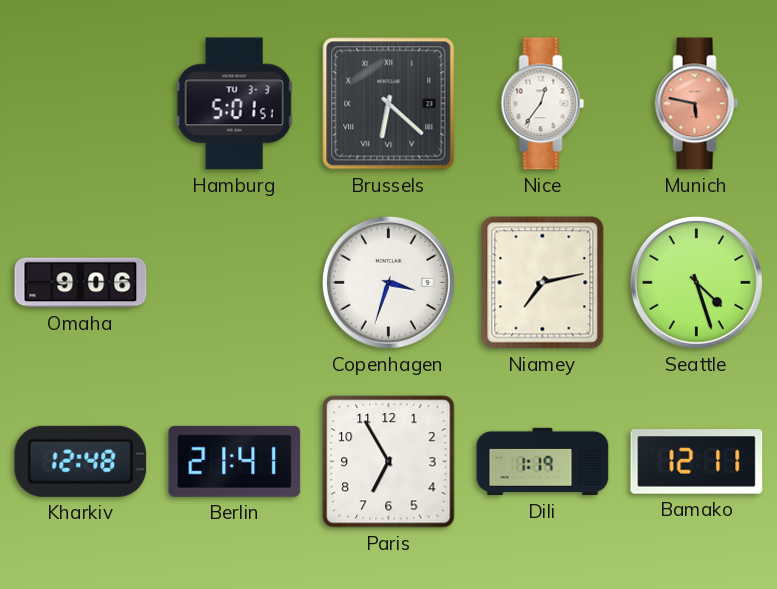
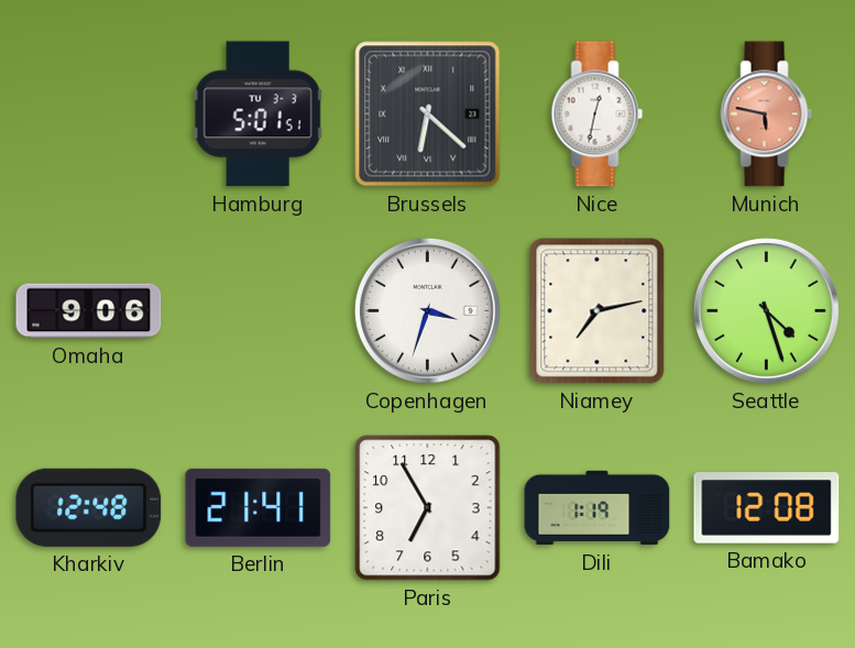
Nice: 12:36 -> 12:32
Bamako: 12:11 -> 12:08
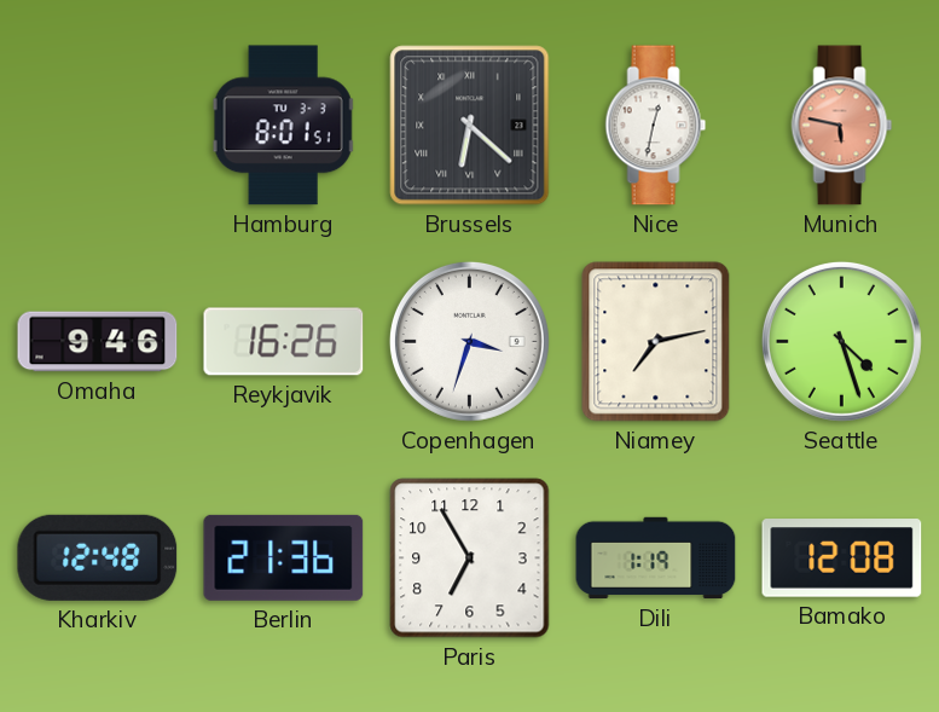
Hamburg: 5:01 -> 8:01
Omaha: 9:06 -> 9:46
Reykjavik: none -> 16:26
Berlin: 21:41 -> 21:36
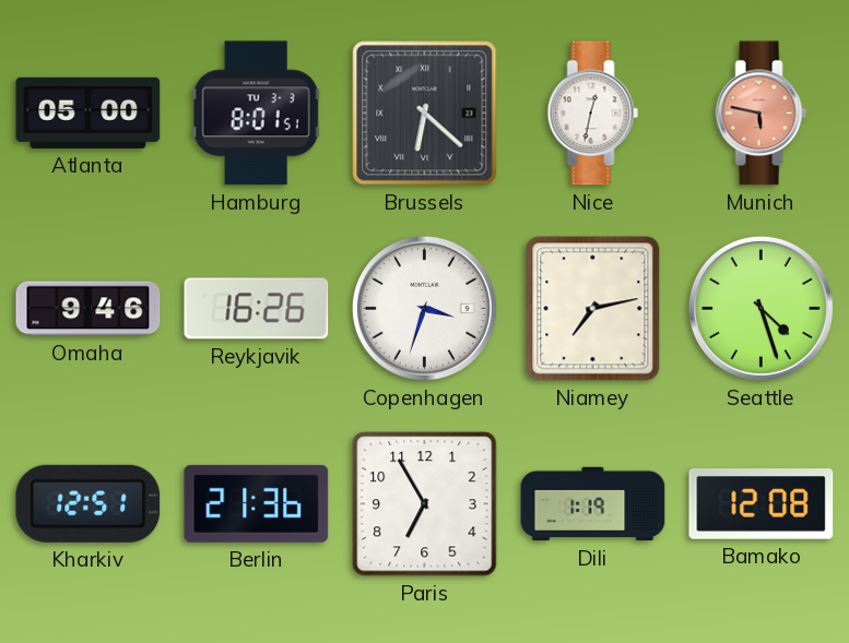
Atlanta: none -> 05:00
Kharkiv: 12:48 -> 12:51
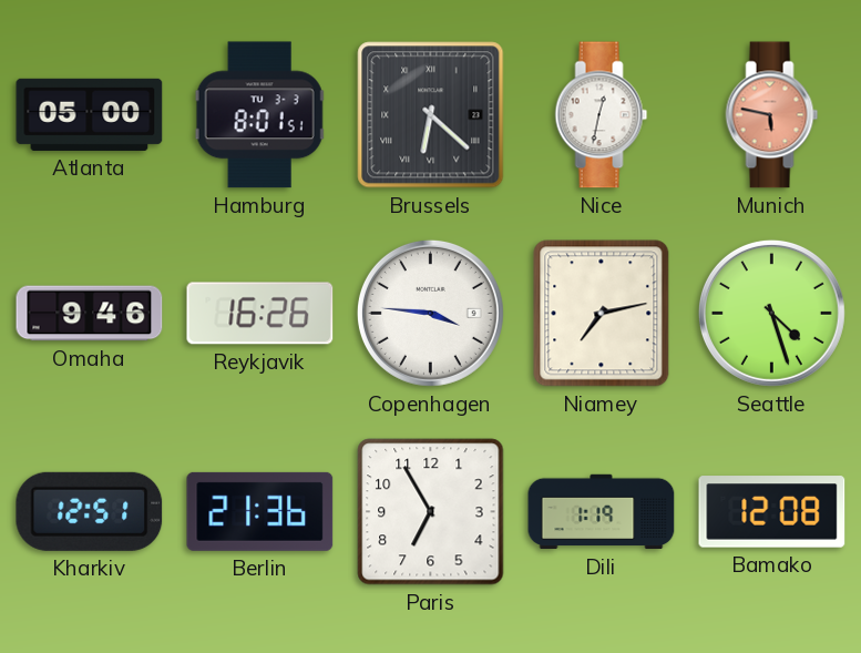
Copenhagen: 3:33 -> 3:46
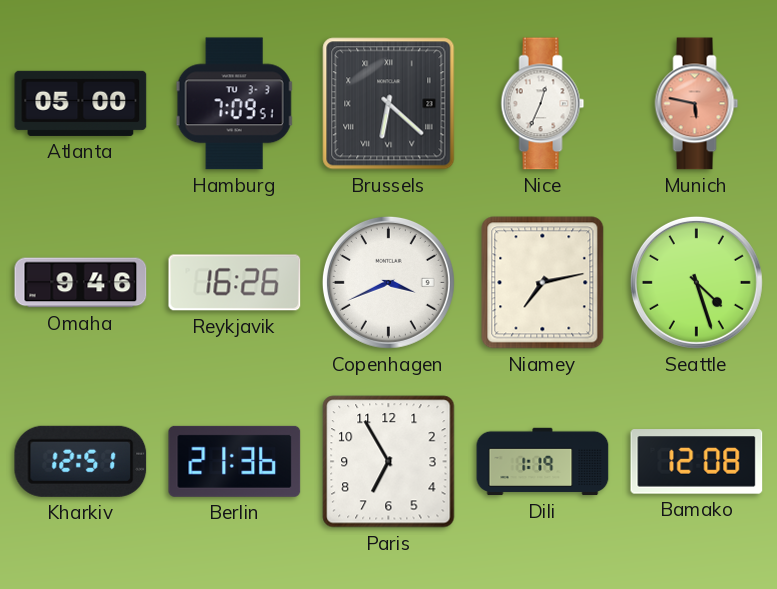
Hamburg: 8:01 -> 7:09
Nice: 12:32 -> 12:34
Copenhagen: 3:46 -> 3:41
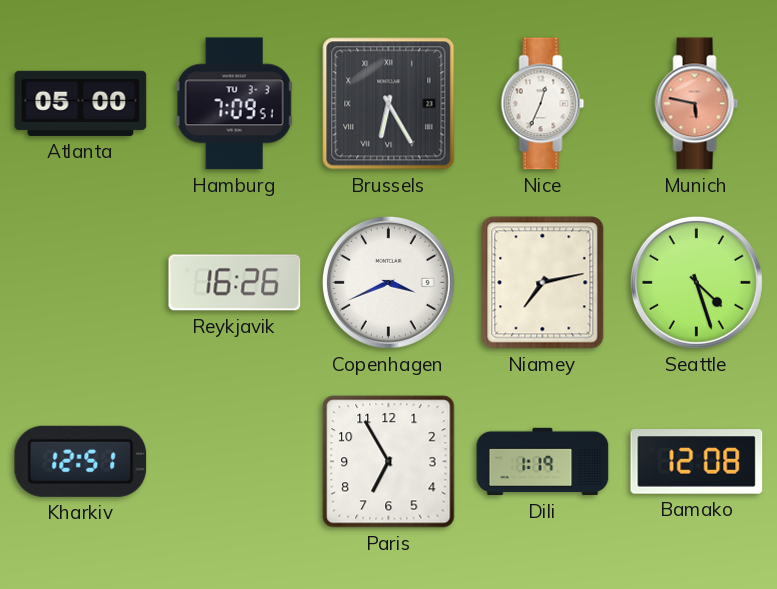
Brussels: 6:22 -> 6:25
Omaha: 9:46 -> none
Berlin: 21:36 -> none
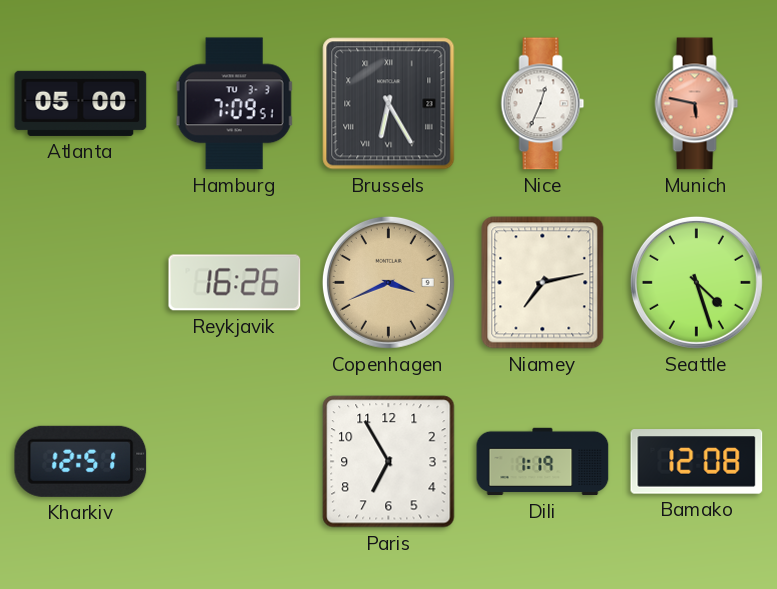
Copenhagen dial: white -> champagne
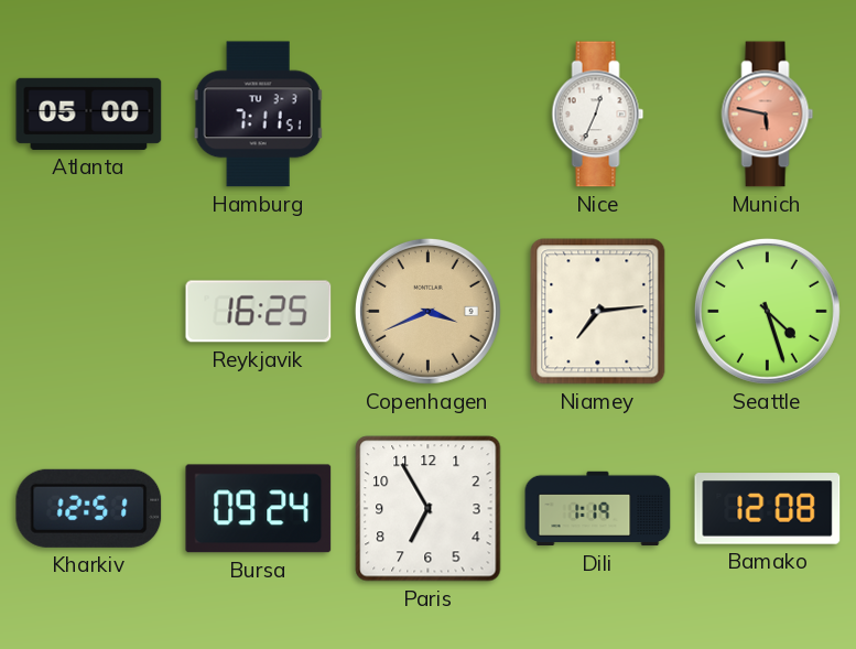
Hamburg: 7:09 -> 7:11
Brussels: 6:25 -> none
Reykjavik: 16:26 -> 16:25
Niamey: 7:13 -> 7:14
Bursa: none -> 09:24
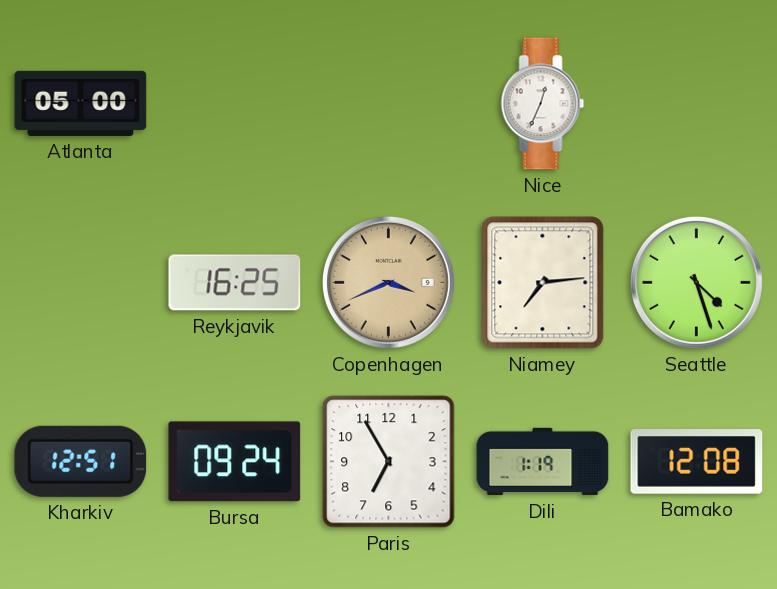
Hamburg: 7:11 -> none
Munich: 5:47 -> none
